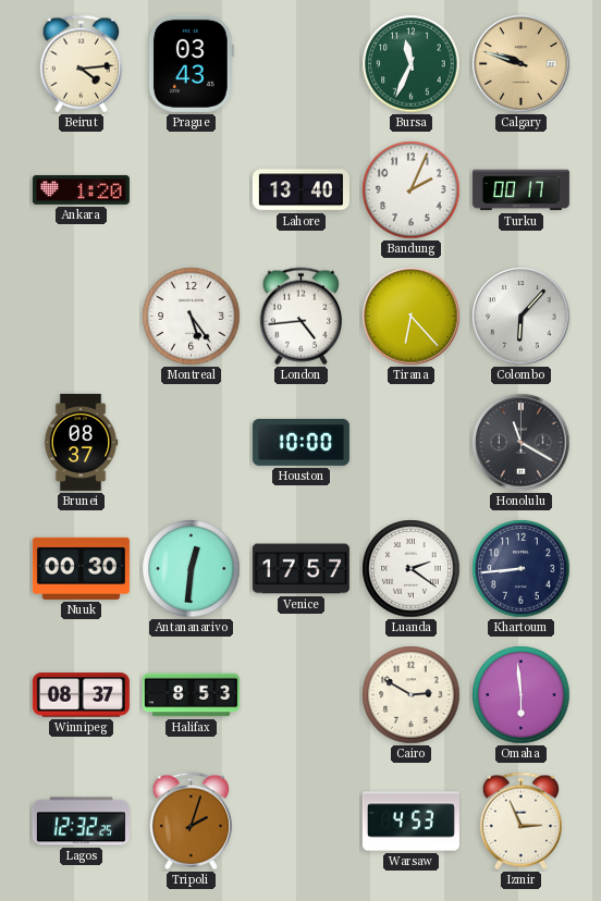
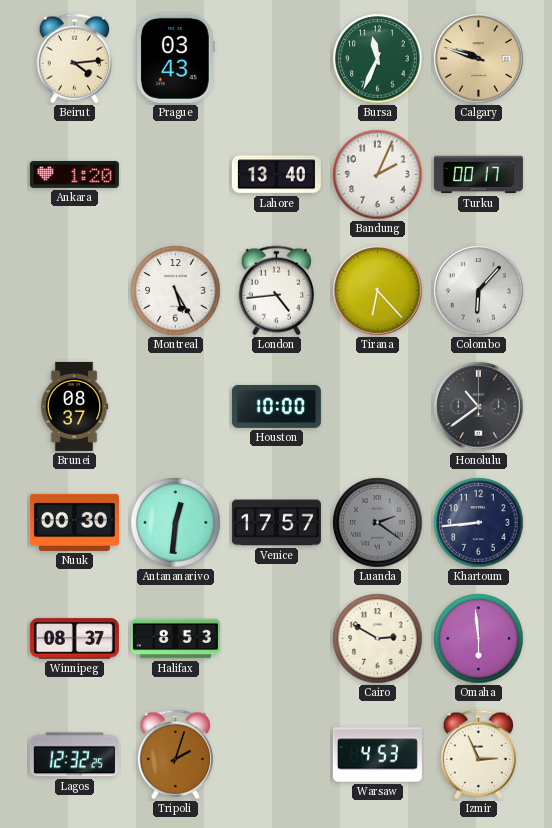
Montreal: 5:24 -> 5:25
Honolulu: 11:20 -> 10:39
Luanda dial: white -> grey
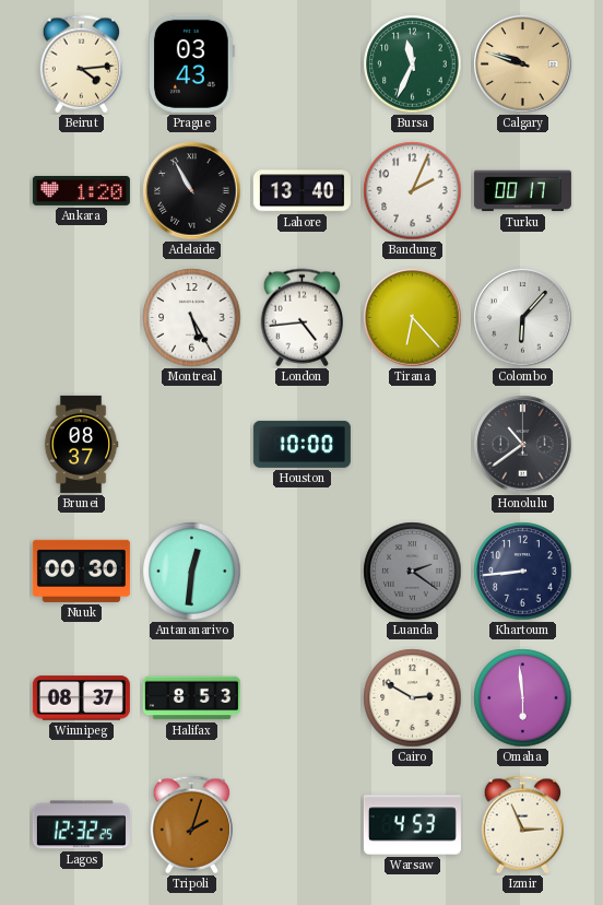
Adelaide: none -> 10:55
Venice: 17:57 -> none
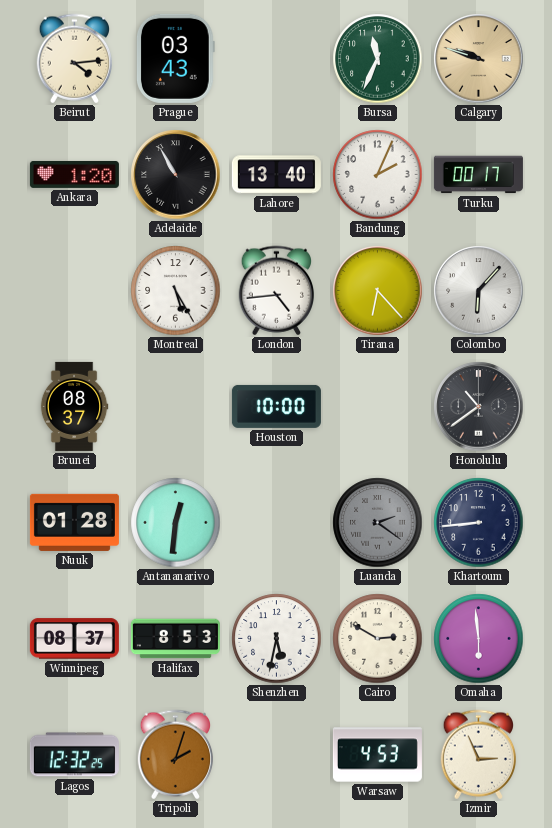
Nuuk: 00:30 -> 01:28
Shenzhen: none -> 5:32
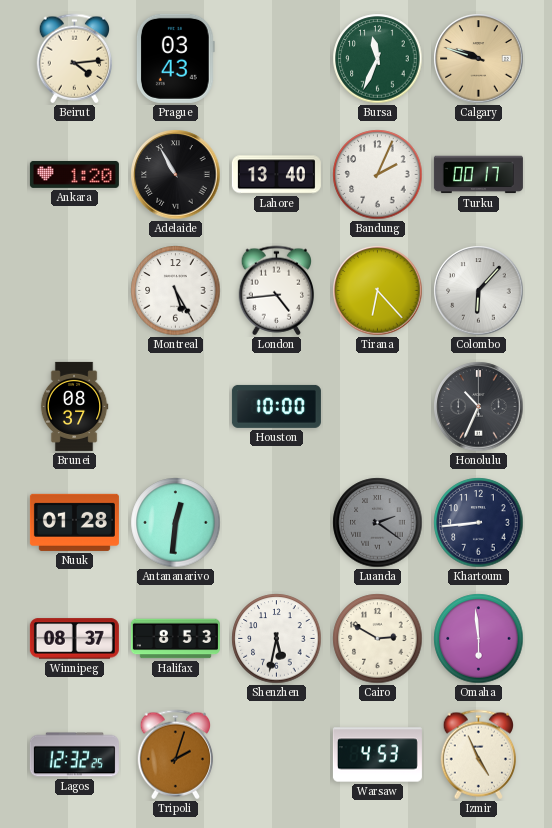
Honolulu: 10:39 -> 10:34
Izmir: 2:56 -> 4:56
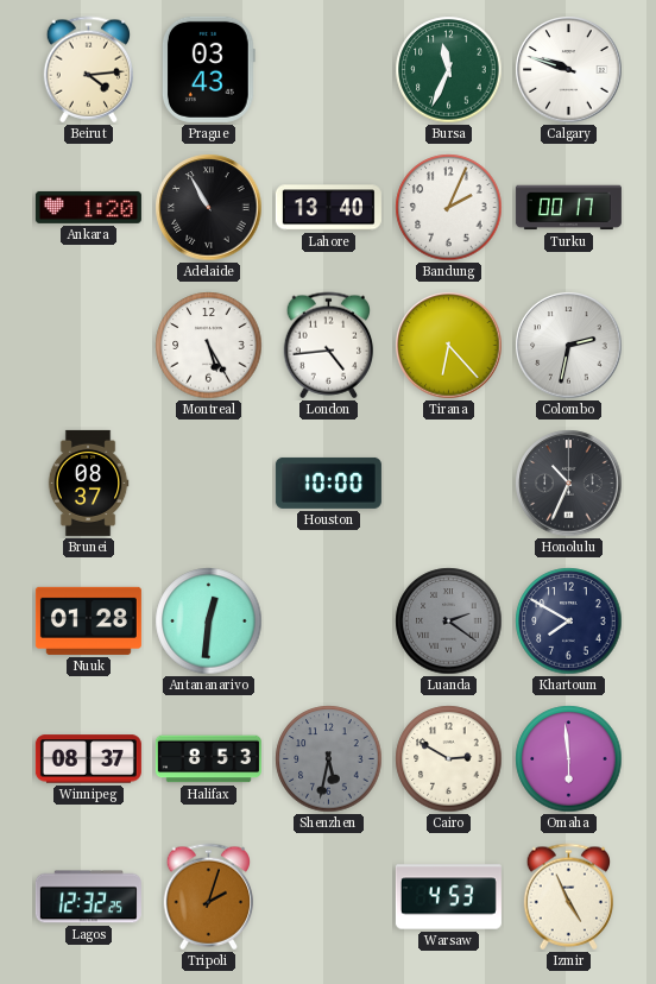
Calgary dial: champagne -> white
Colombo: 6:07 -> 2:32
Khartoum: 8:44 -> 7:50
Shenzhen dial: white -> grey
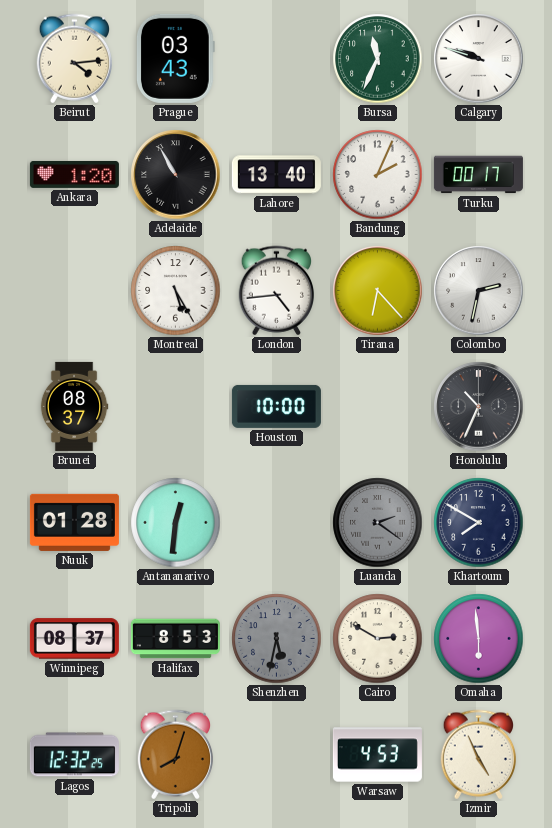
Tripoli: 2:03 -> 8:03
